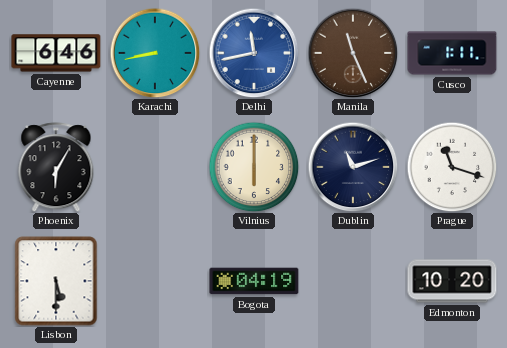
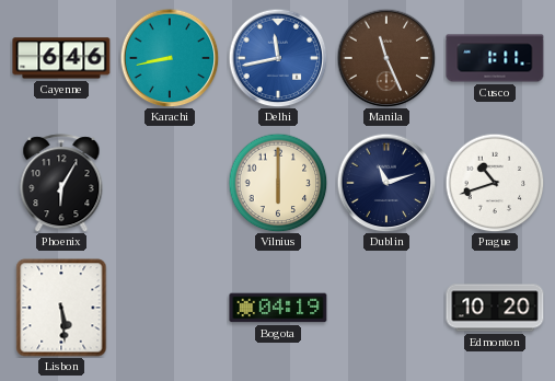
Prague: 11:18 -> 10:42
Lisbon: 5:30 -> 5:29
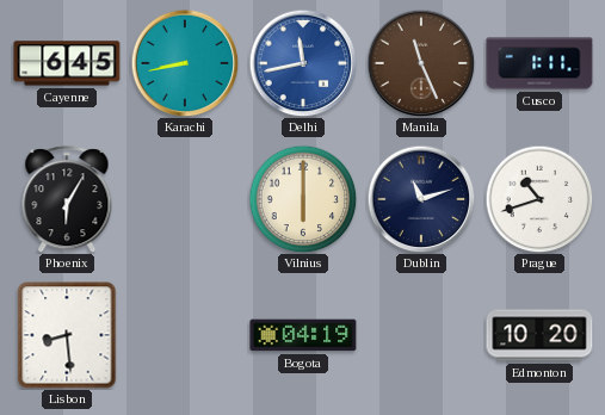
Cayenne: 6:46 -> 6:45
Lisbon: 5:29 -> 8:29
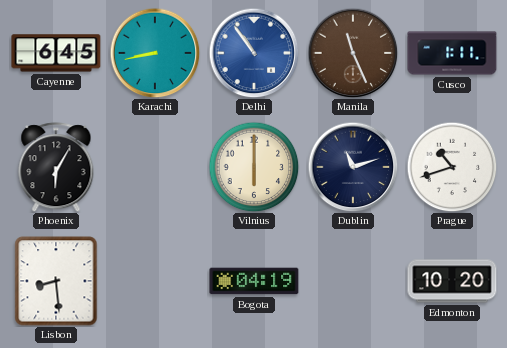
Delhi: 11:43 -> 10:54
